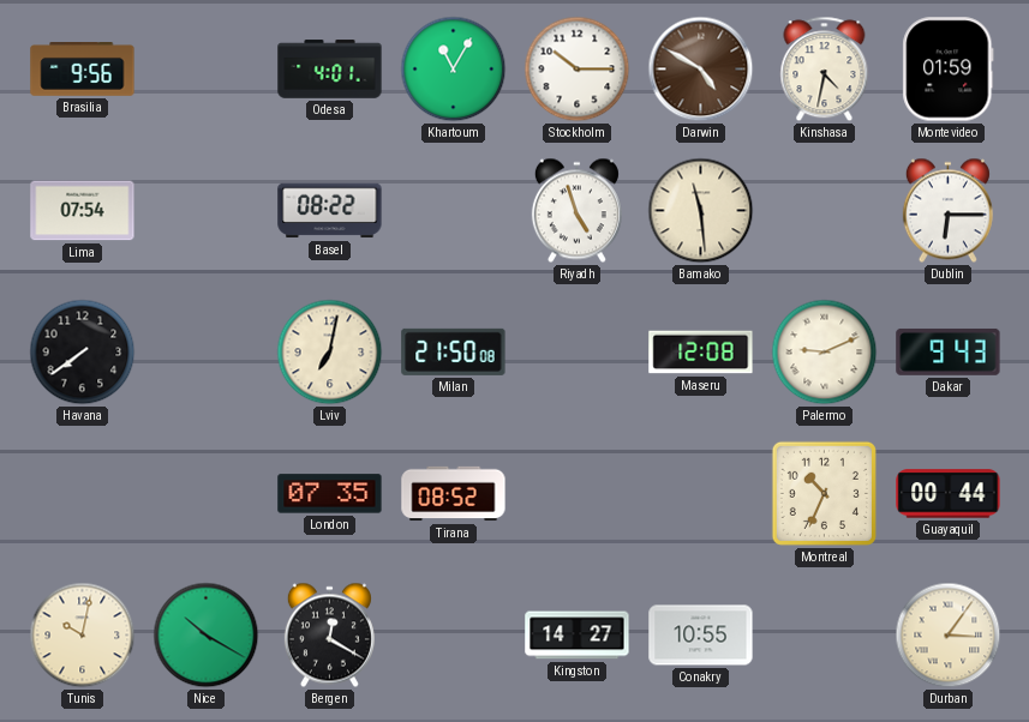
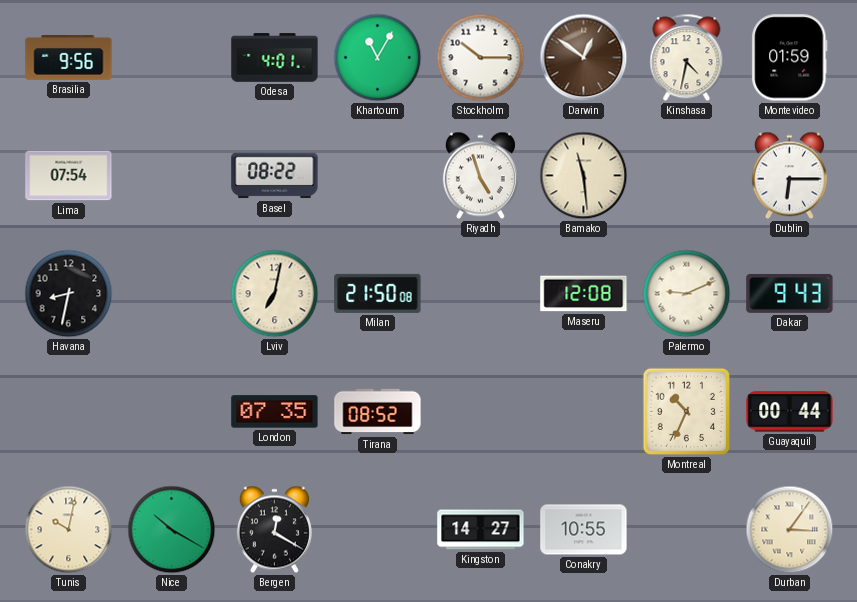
Darwin: 4:50 -> 12:51
Havana: 7:39 -> 8:32
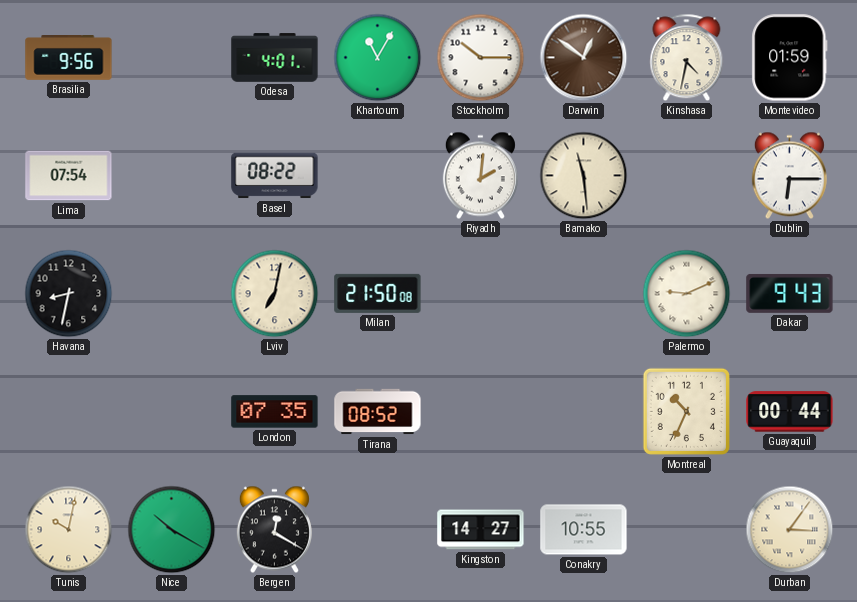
Riyadh: 4:57 -> 2:01
Maseru: 12:08 -> none
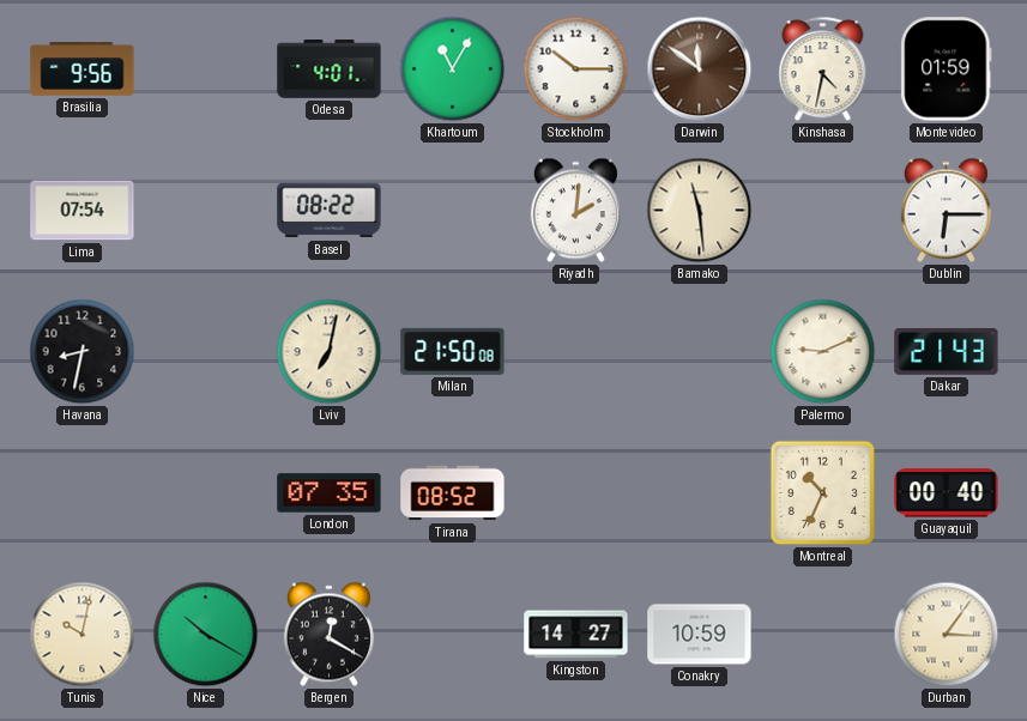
Darwin: 12:51 -> 11:51
Dakar: 9:43 -> 21:43
Guayaquil: 00:44 -> 00:40
Conakry: 10:55 -> 10:59
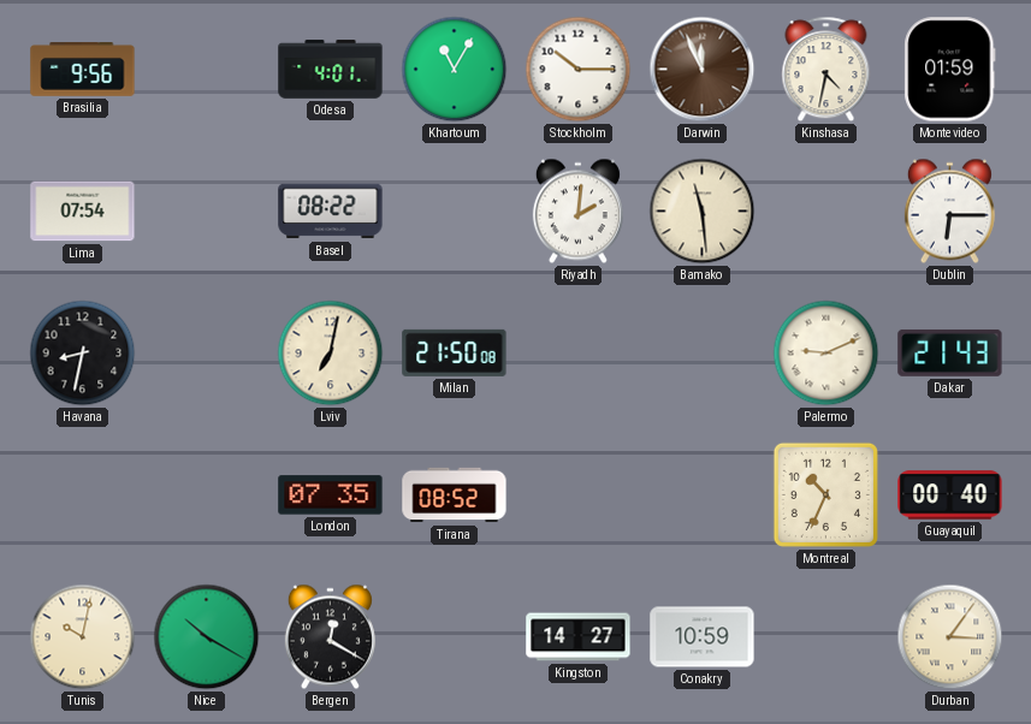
Darwin: 11:51 -> 11:56
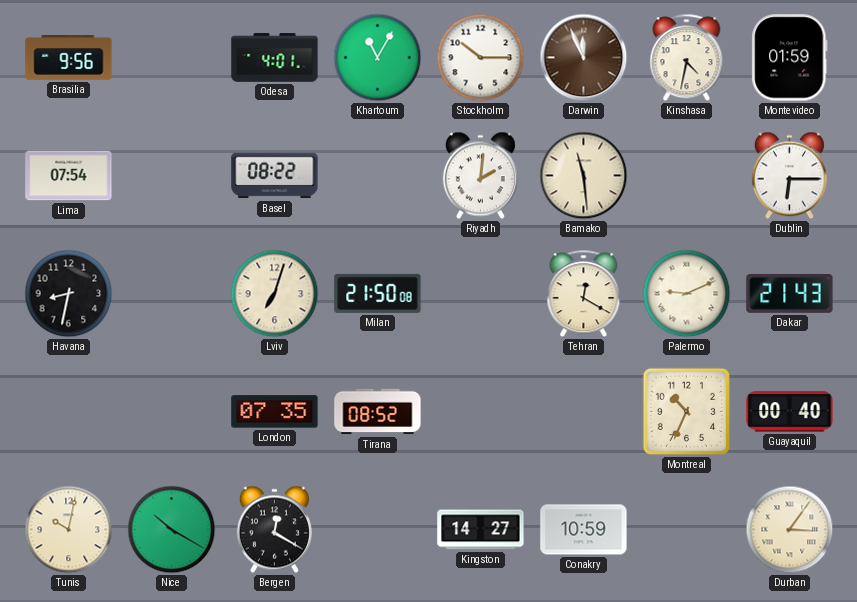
Lviv: 7:02 -> 7:03
Tehran: none -> 12:20
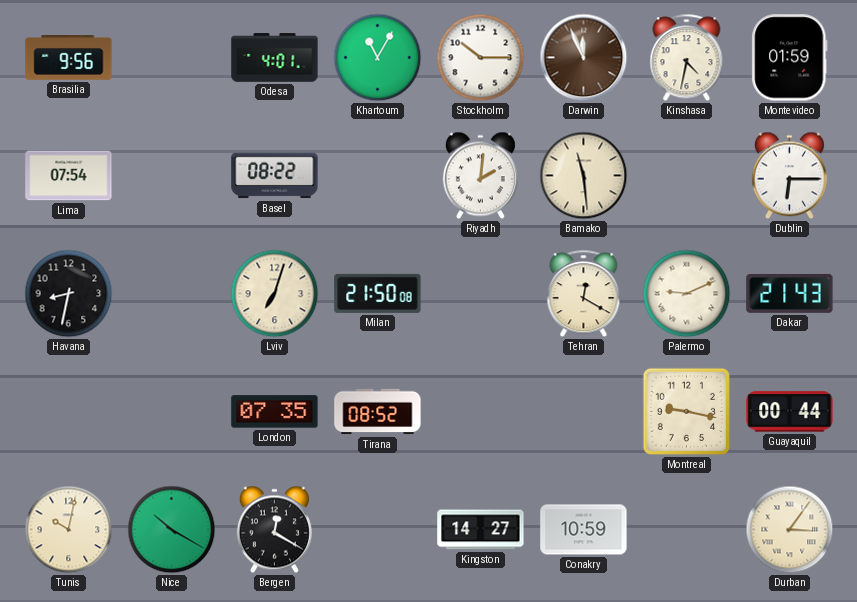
Montreal: 10:34 -> 9:17
Guayaquil: 00:40 -> 00:44
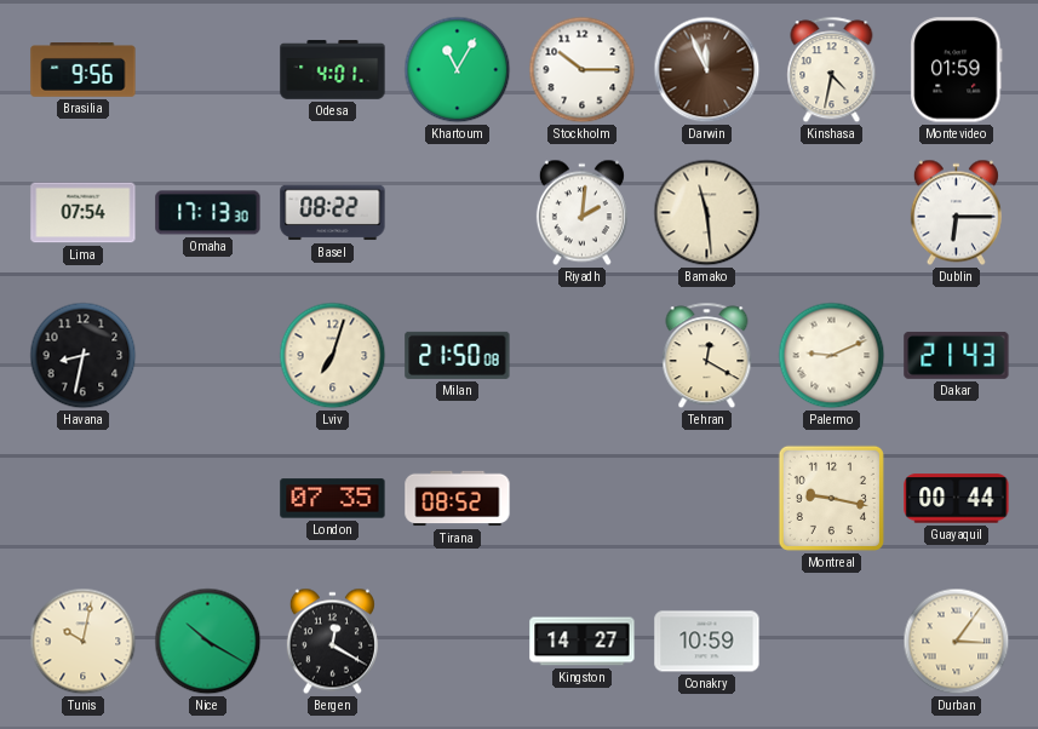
Omaha: none -> 17:13
